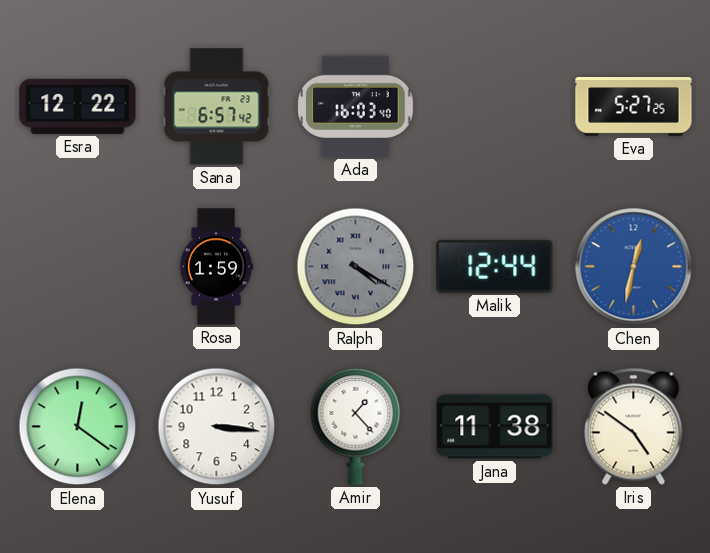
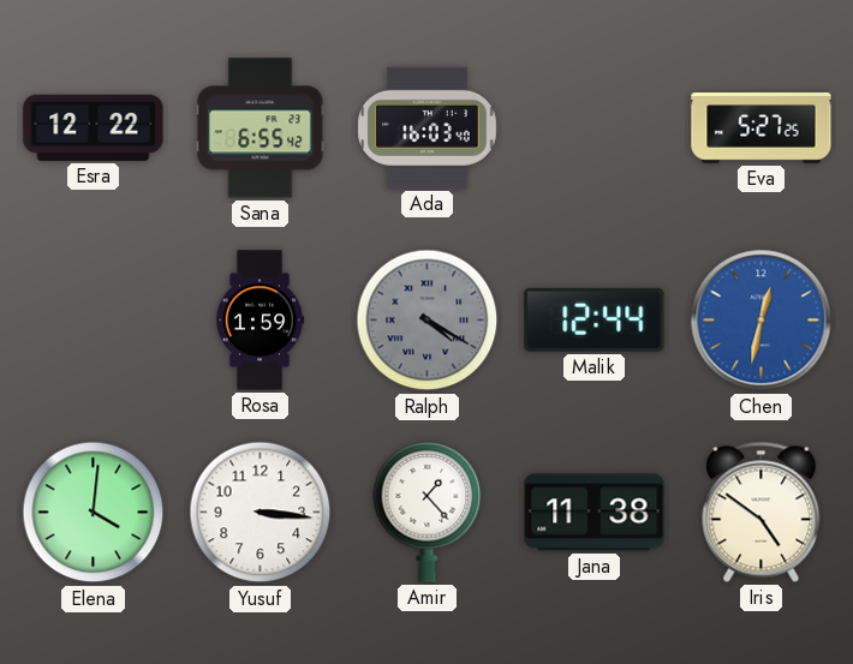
Sana: 6:57 -> 6:55
Elena: 12:21 -> 4:01
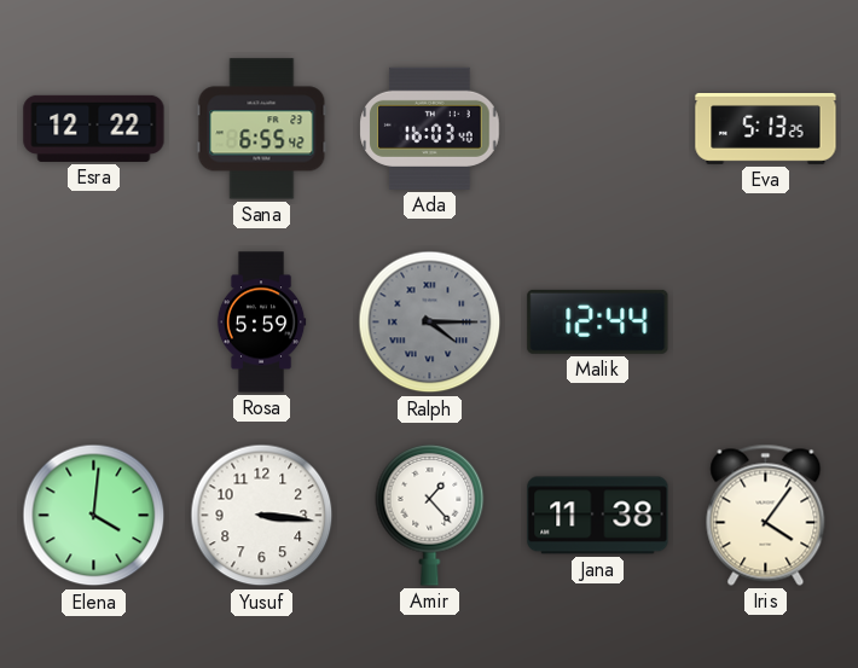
Eva: 5:27 -> 5:13
Rosa: 1:59 -> 5:59
Ralph: 4:20 -> 4:15
Chen: 12:32 -> none
Iris: 4:51 -> 4:06
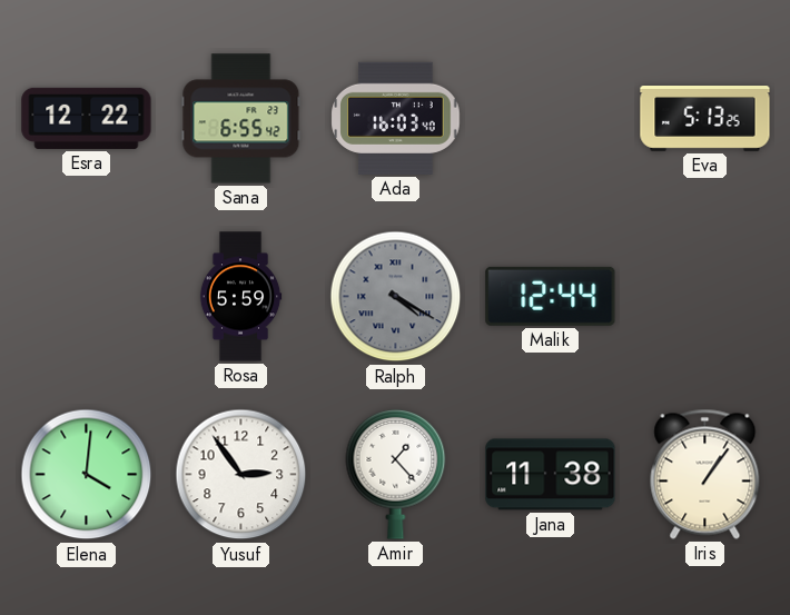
Ralph: 4:15 -> 4:20
Yusuf: 3:16 -> 2:54
Iris: 4:06 -> 1:06
